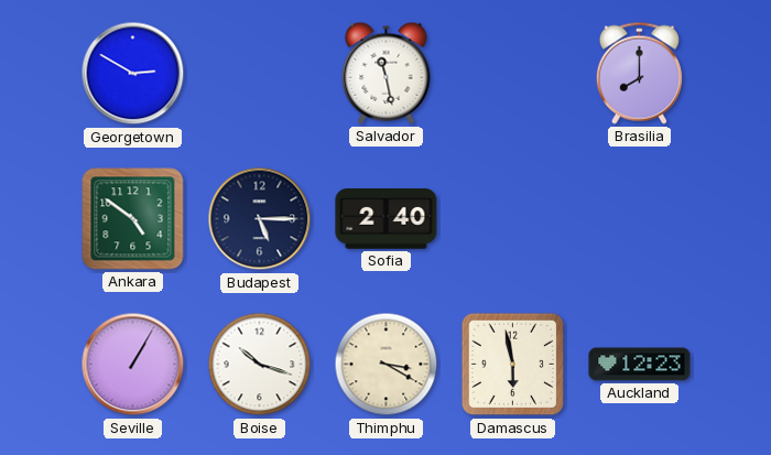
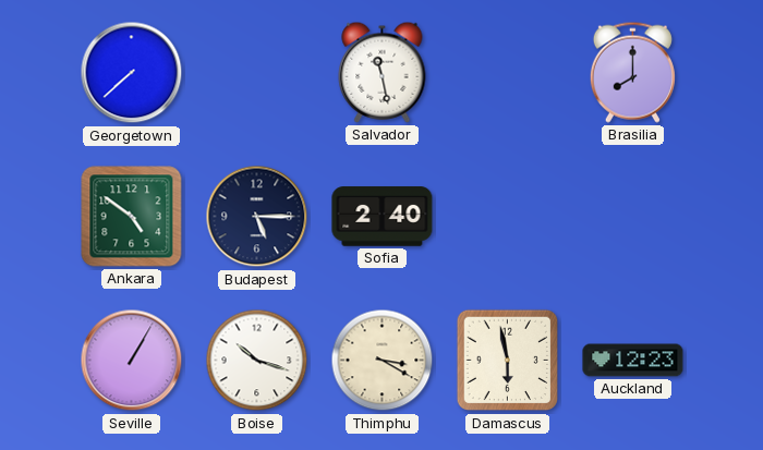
Georgetown: 2:50 -> 7:38
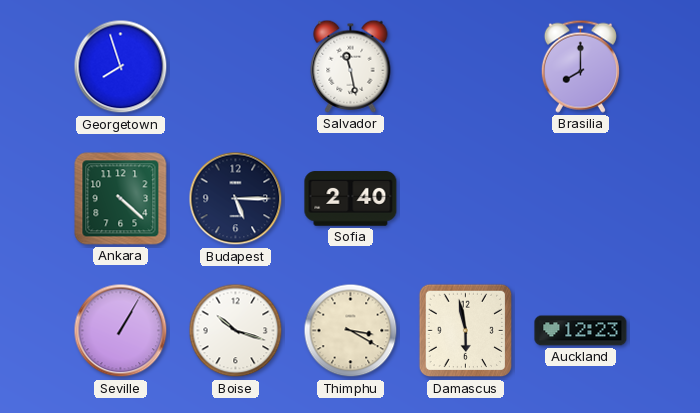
Georgetown: 7:38 -> 7:57
Ankara: 4:51 -> 4:22
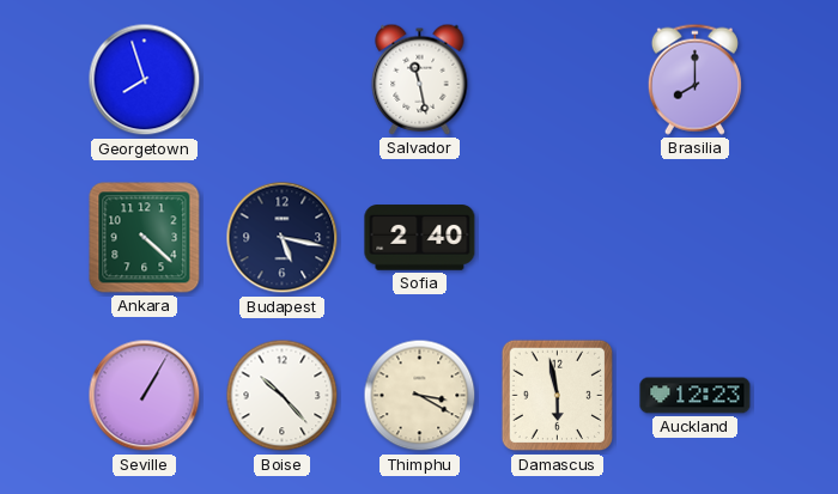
Budapest: 5:15 -> 5:17
Boise: 10:18 -> 10:23
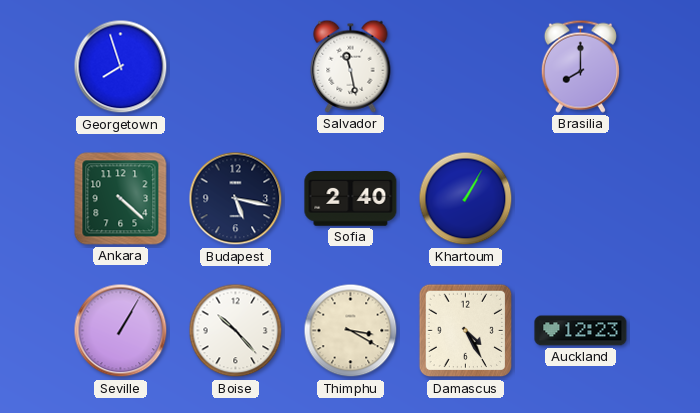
Khartoum: none -> 1:05
Damascus: 5:58 -> 4:25
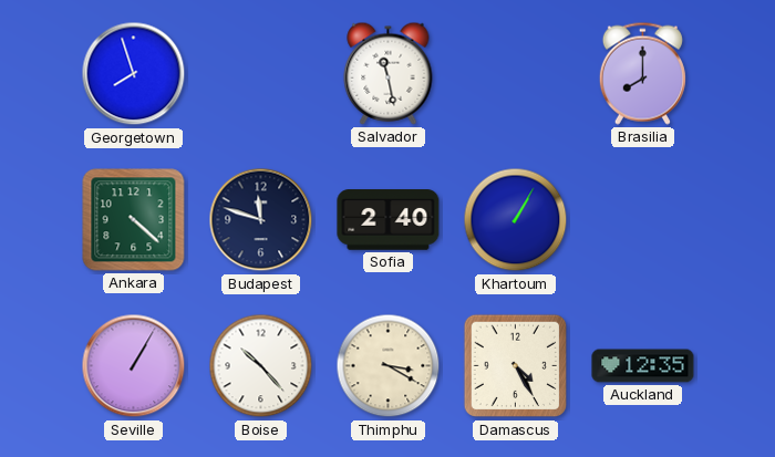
Budapest: 5:17 -> 11:48
Auckland: 12:23 -> 12:35
